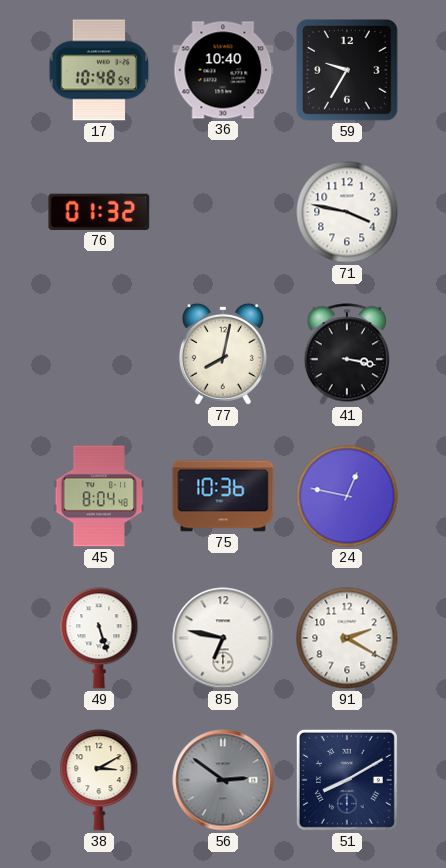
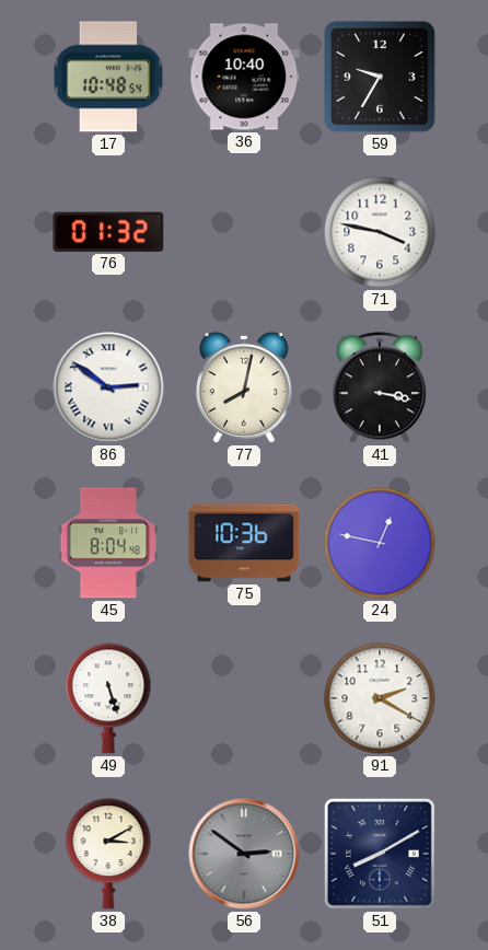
86: none -> 2:51
85: 6:47 -> none
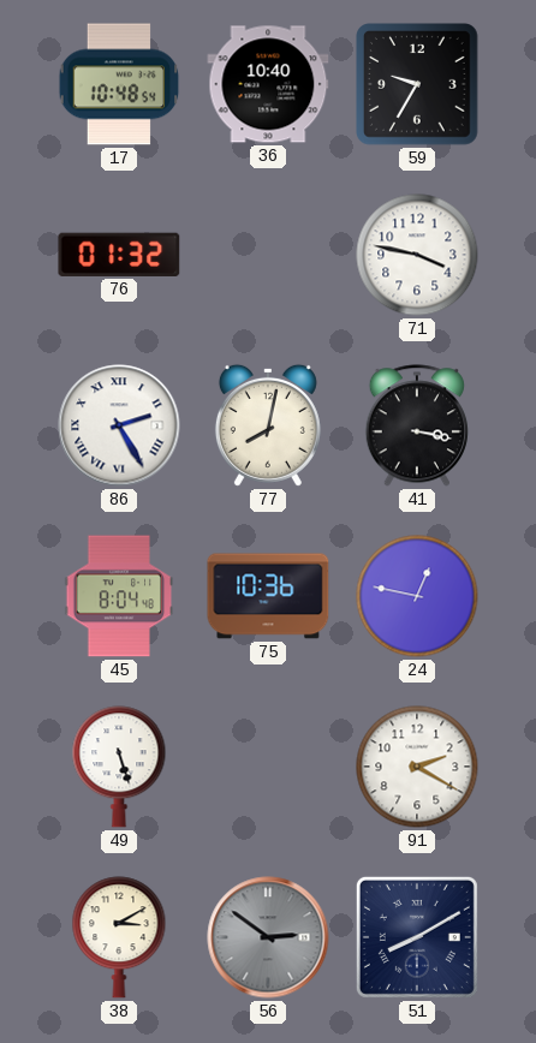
86: 2:51 -> 2:25
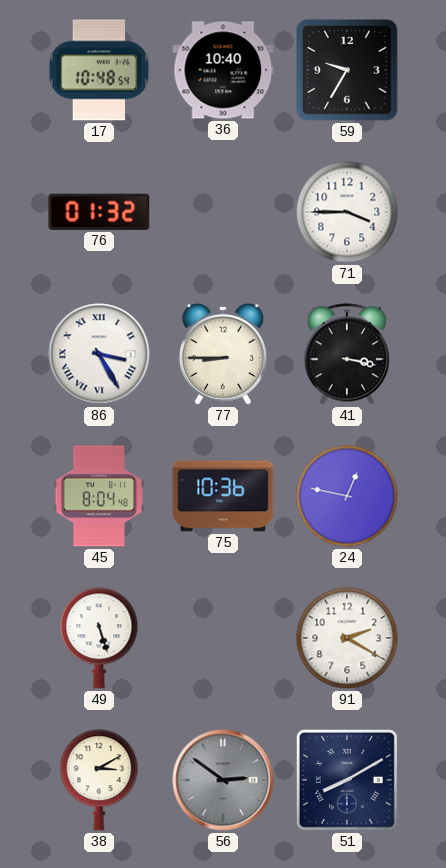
71: 3:47 -> 3:45
86: 2:25 -> 3:25
77: 8:02 -> 8:45
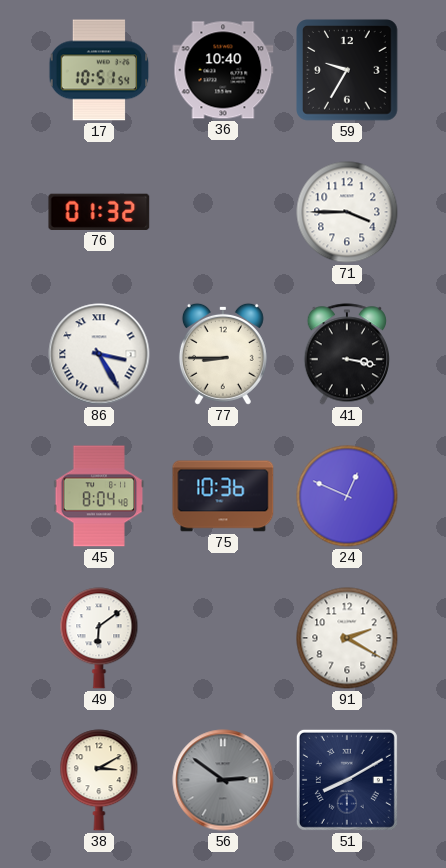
17: 10:48 -> 10:51
24: 12:47 -> 12:49
49: 5:27 -> 6:09
